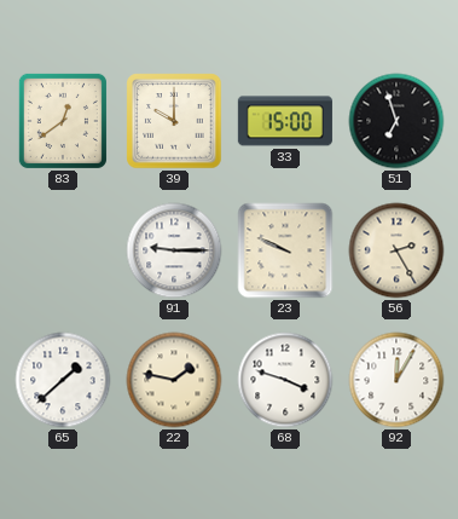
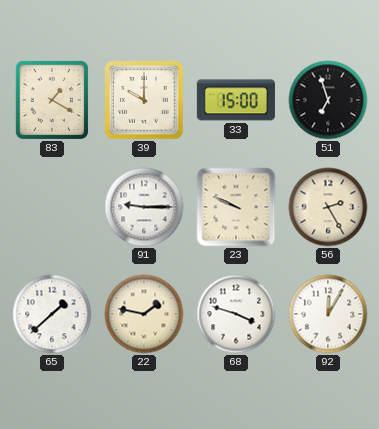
83: 12:39 -> 1:20
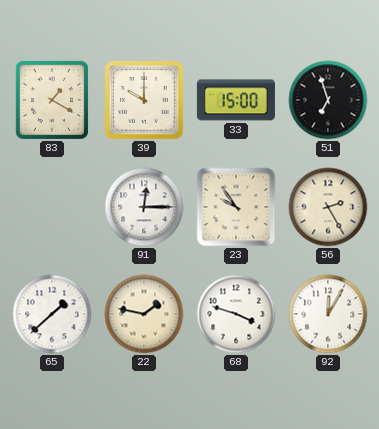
91: 9:15 -> 12:15
23: 9:49 -> 9:54
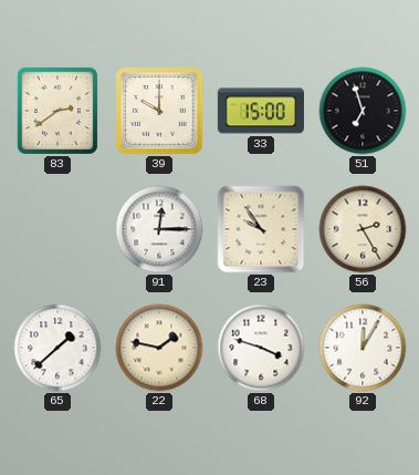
83: 1:20 -> 2:39
